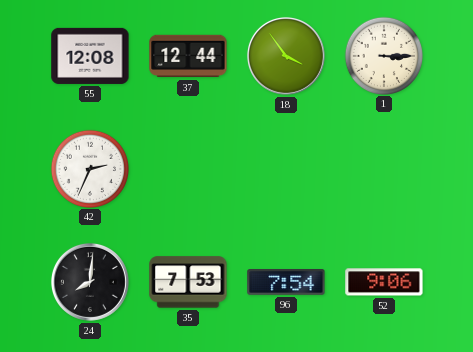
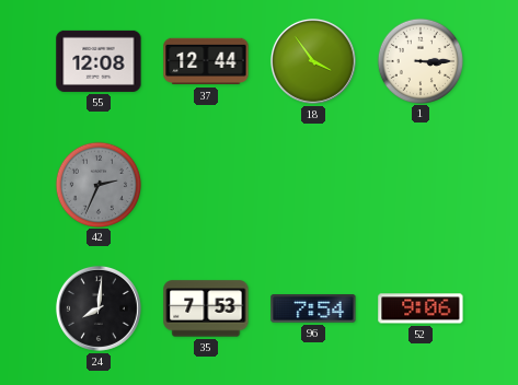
42 dial: white -> grey
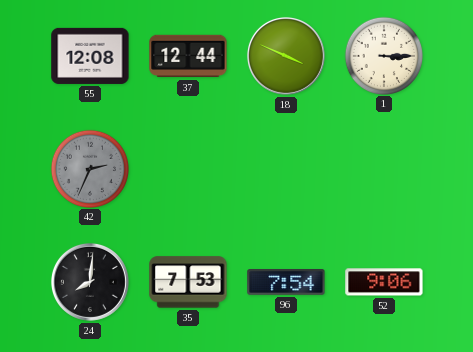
18: 3:54 -> 3:49
